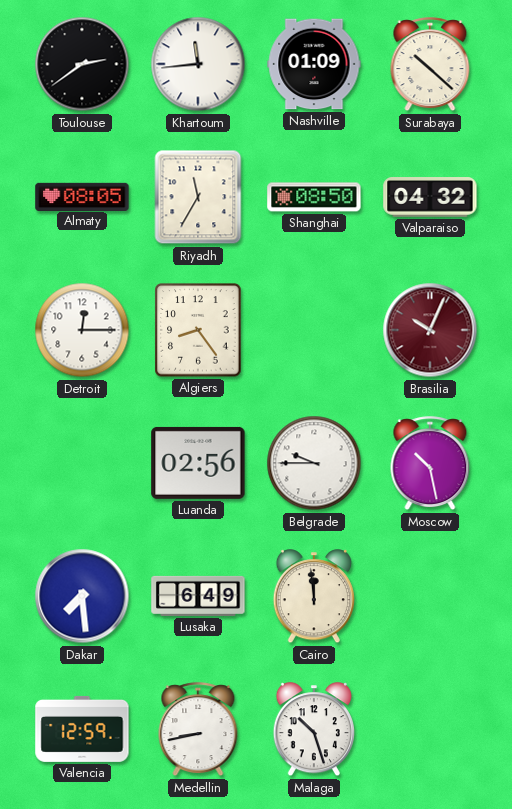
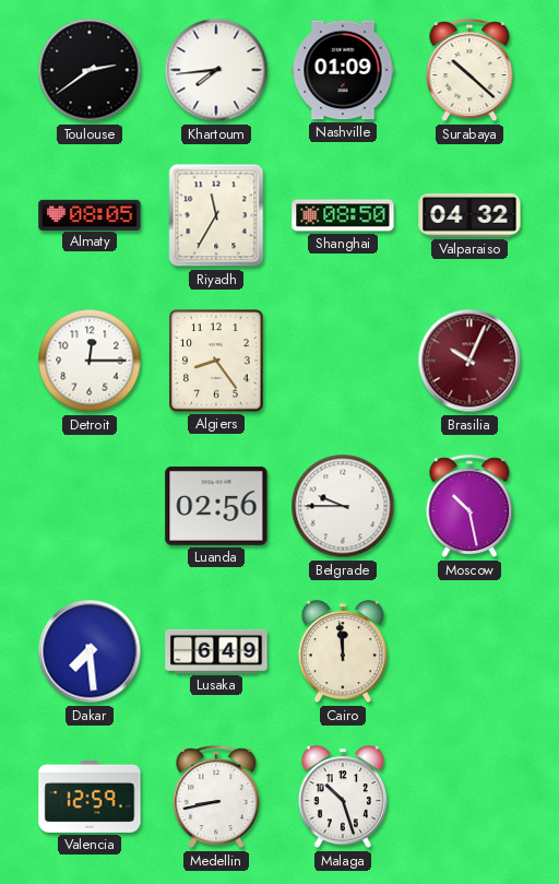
Khartoum: 11:44 -> 7:44
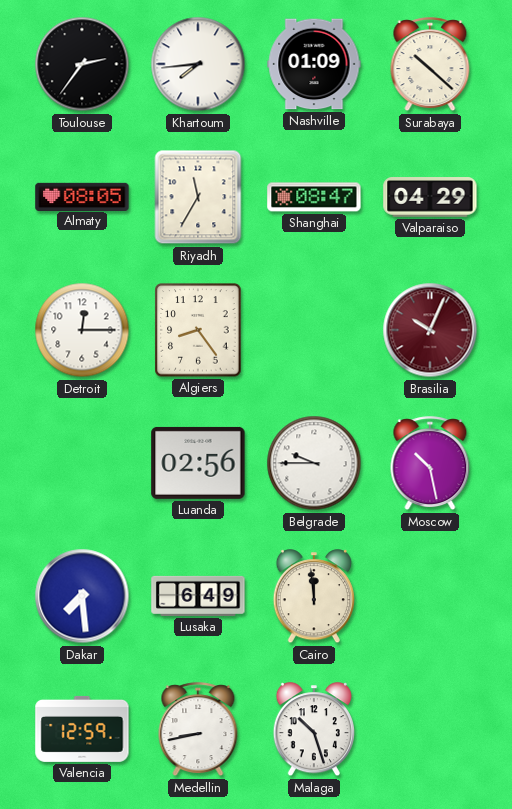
Toulouse: 2:39 -> 2:36
Shanghai: 08:50 -> 08:47
Valparaiso: 04:32 -> 04:29
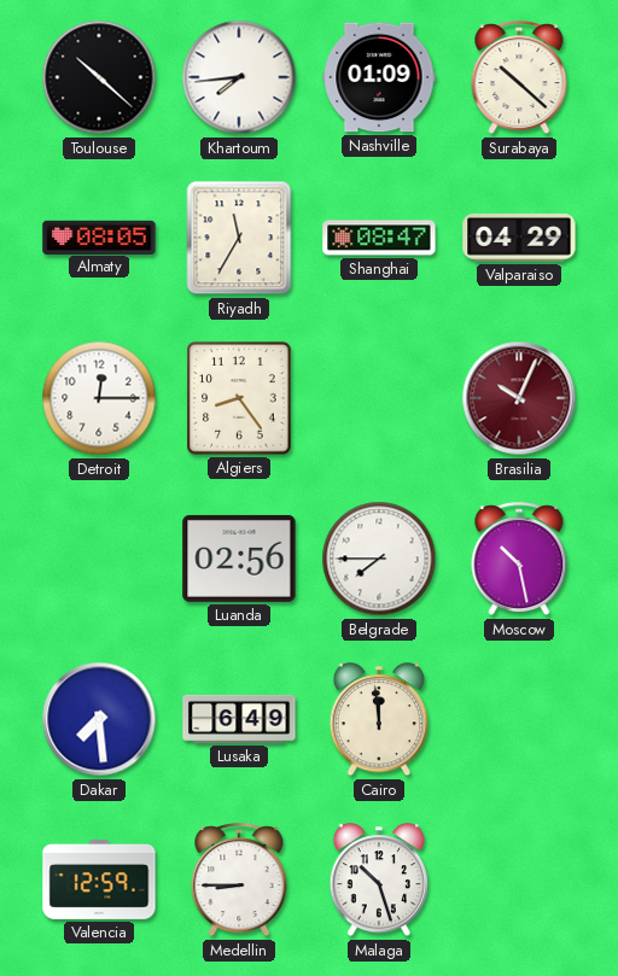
Toulouse: 2:36 -> 10:22
Belgrade: 9:45 -> 7:45
Medellin: 8:43 -> 8:45
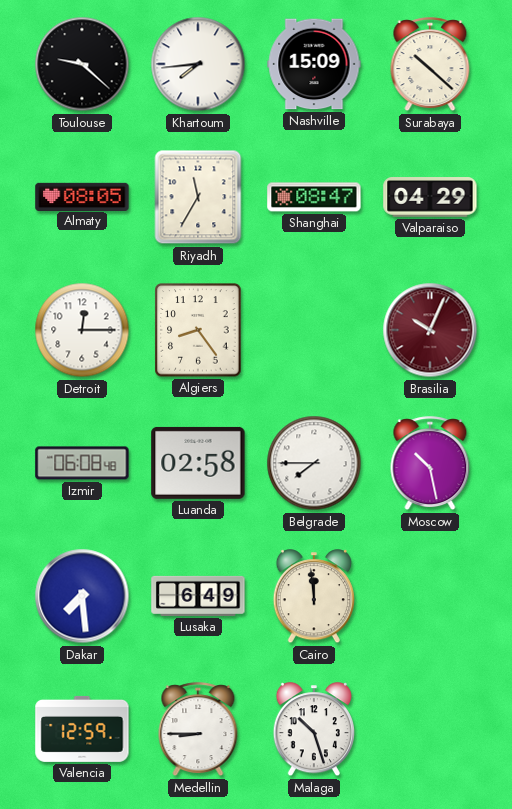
Toulouse: 10:22 -> 9:22
Nashville: 01:09 -> 15:09
Izmir: none -> 06:08
Luanda: 02:56 -> 02:58
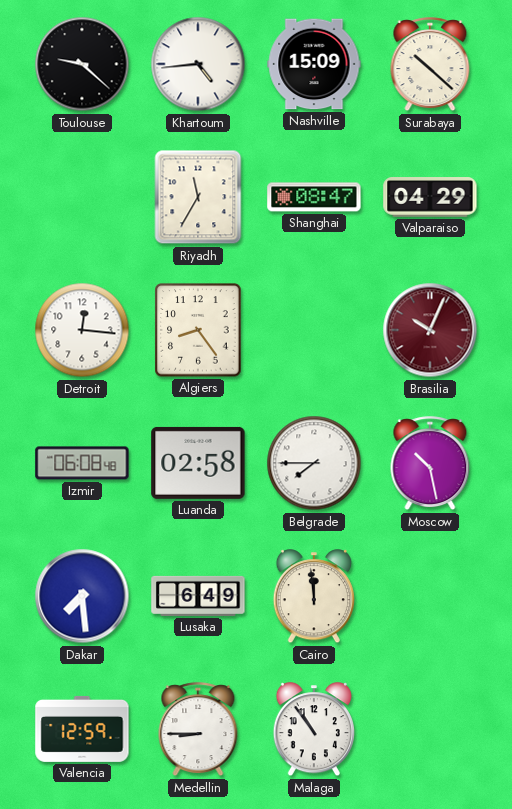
Khartoum: 7:44 -> 4:44
Almaty: 08:05 -> none
Detroit: 12:15 -> 12:16
Malaga: 10:27 -> 10:54
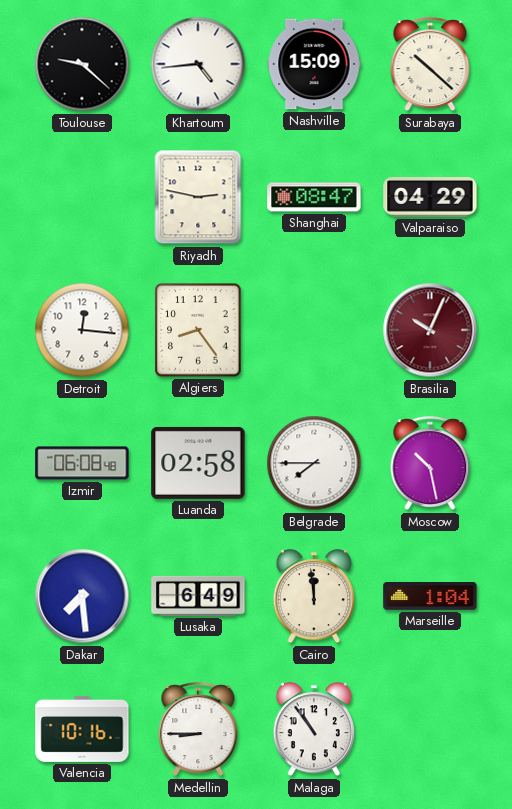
Riyadh: 11:35 -> 2:47
Marseille: none -> 1:04
Valencia: 12:59 -> 10:16
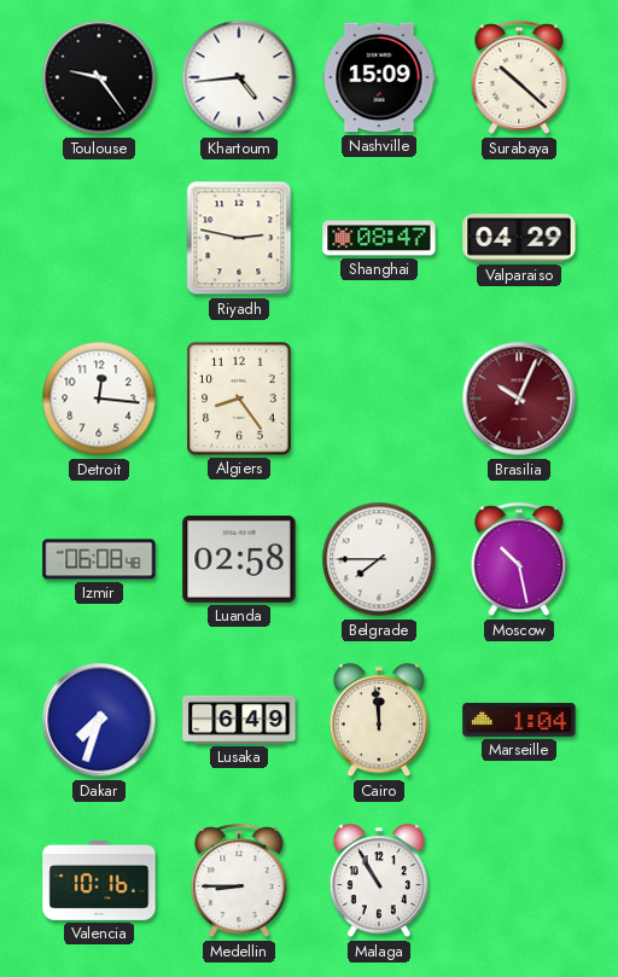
Toulouse: 9:22 -> 9:24
Dakar: 7:29 -> 7:33
Malaga: 10:54 -> 10:55
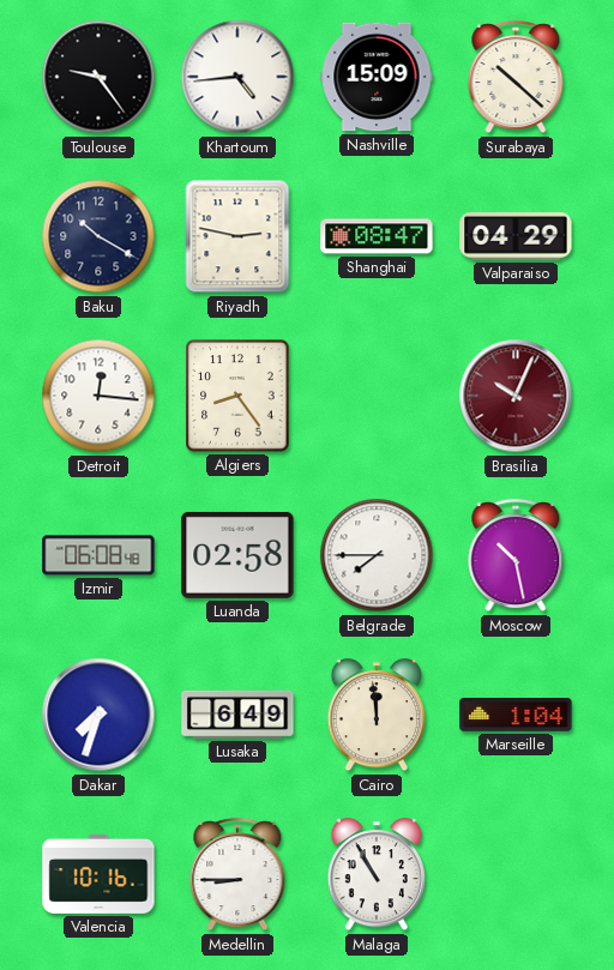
Baku: none -> 10:20
